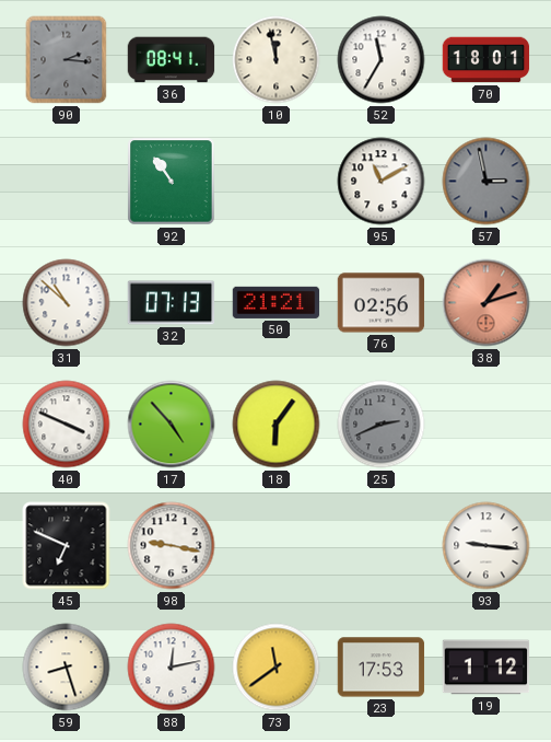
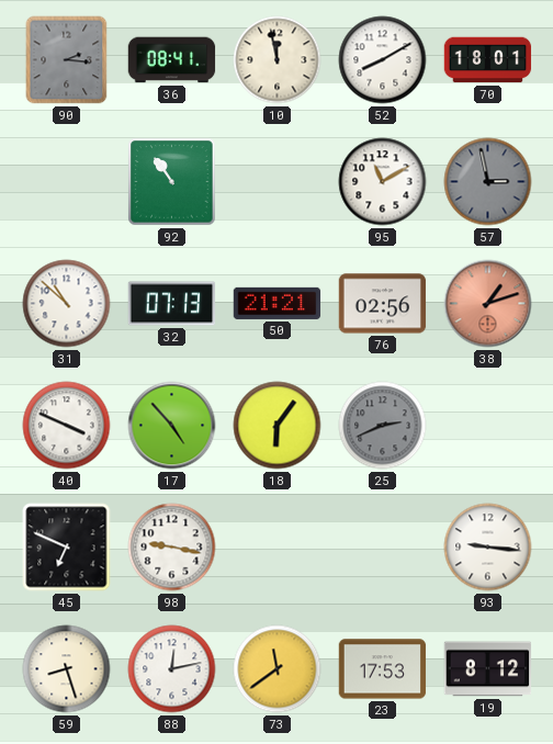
52: 11:35 -> 8:10
19: 1:12 -> 8:12
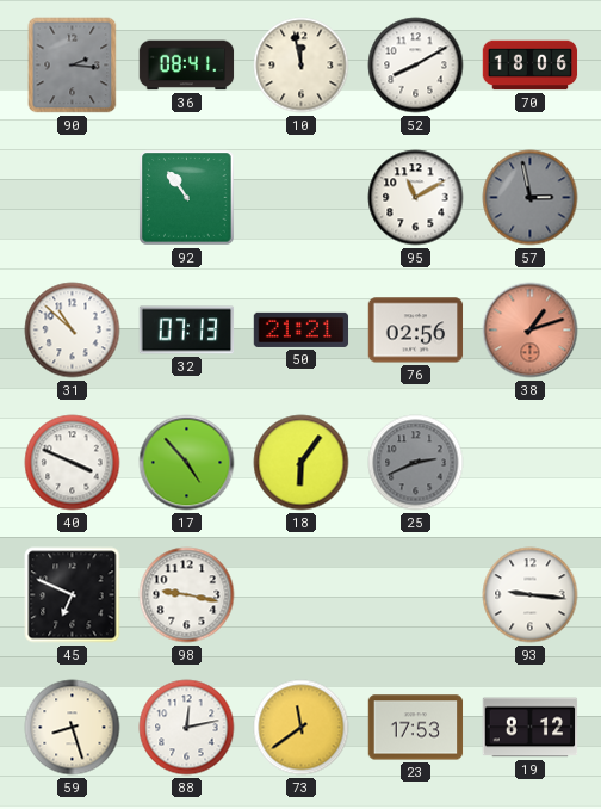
70: 18:01 -> 18:06
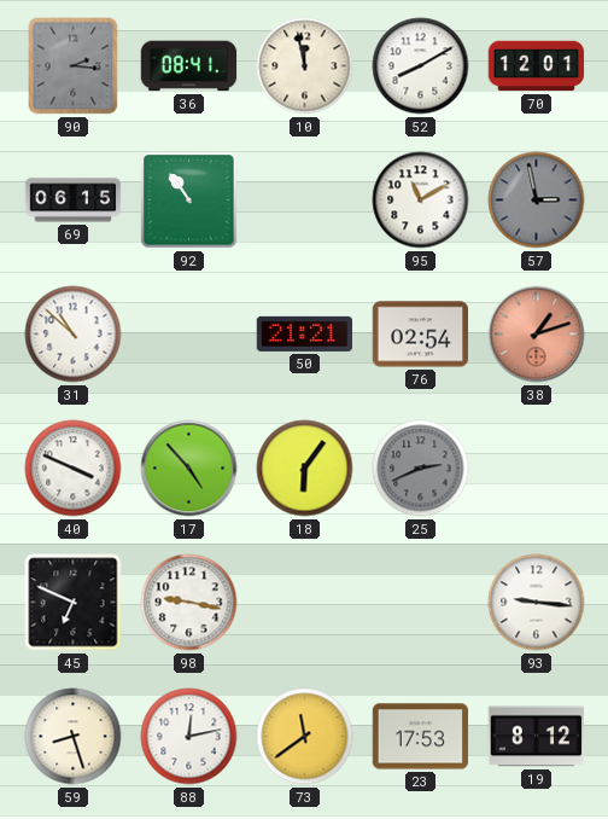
70: 18:06 -> 12:01
69: none -> 06:15
32: 07:13 -> none
76: 02:56 -> 02:54
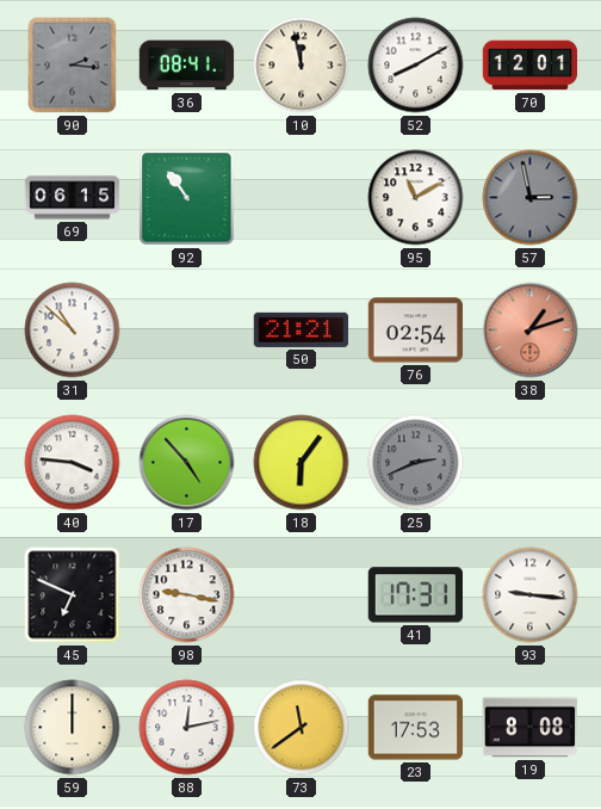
40: 3:49 -> 3:46
41: none -> 17:31
59: 8:27 -> 12:00
19: 8:12 -> 8:08
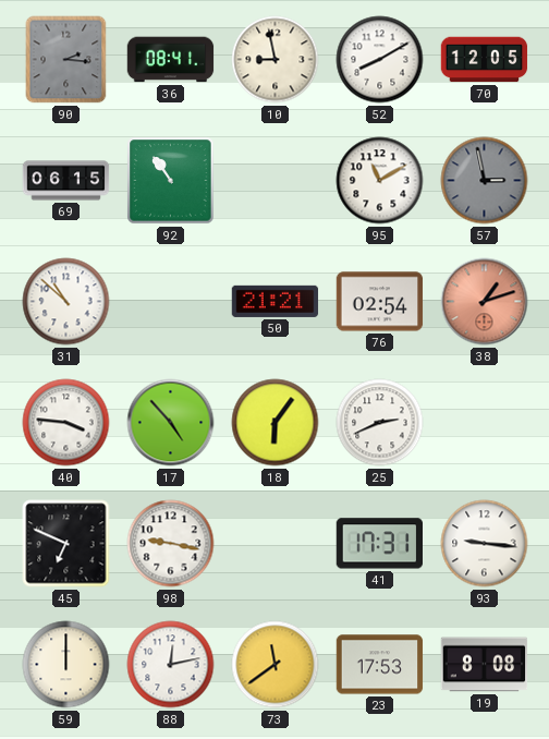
10: 11:58 -> 8:58
70: 12:01 -> 12:05
25 dial: grey -> white
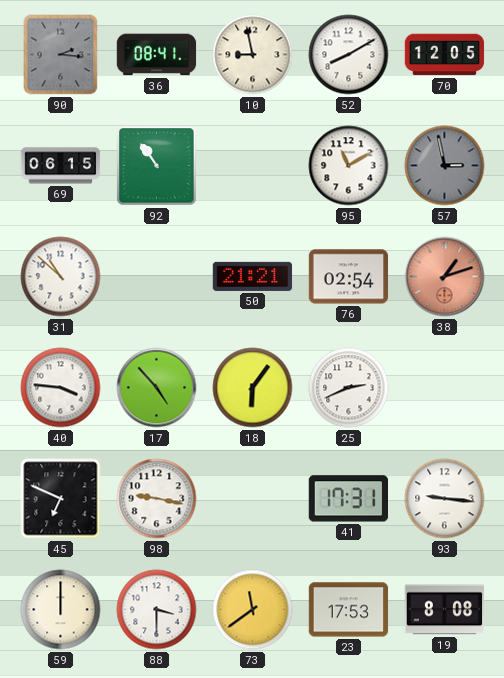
88: 12:13 -> 3:30
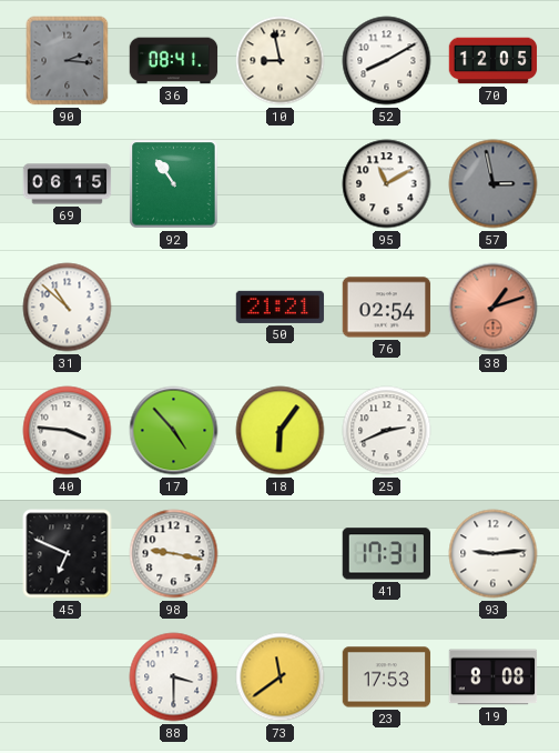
93: 9:16 -> 9:14
59: 12:00 -> none
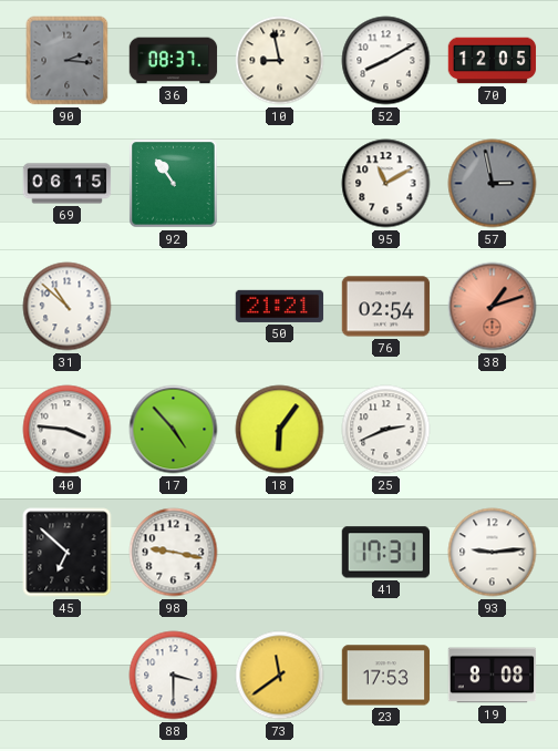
36: 08:41 -> 08:37
45: 6:49 -> 6:52
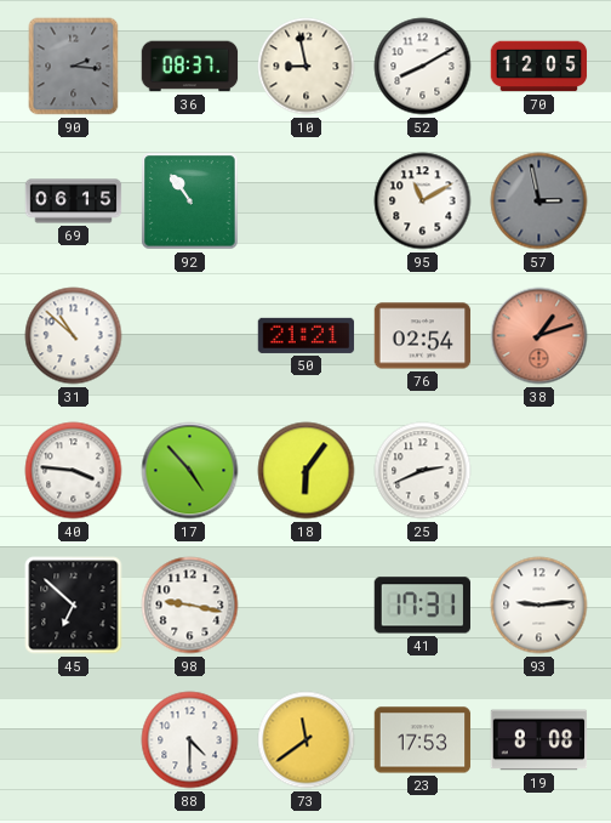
88: 3:30 -> 4:30
